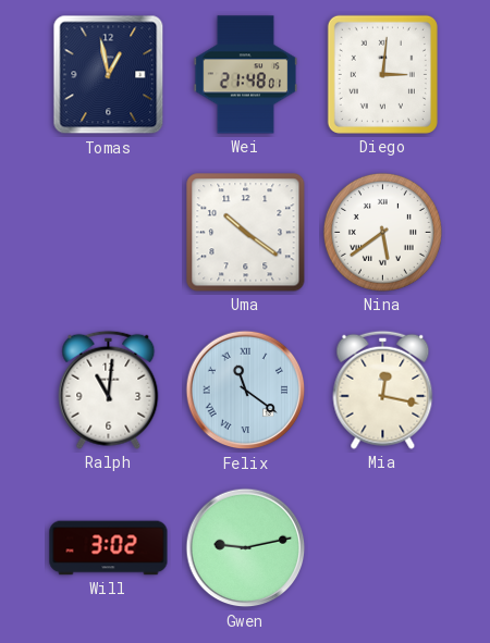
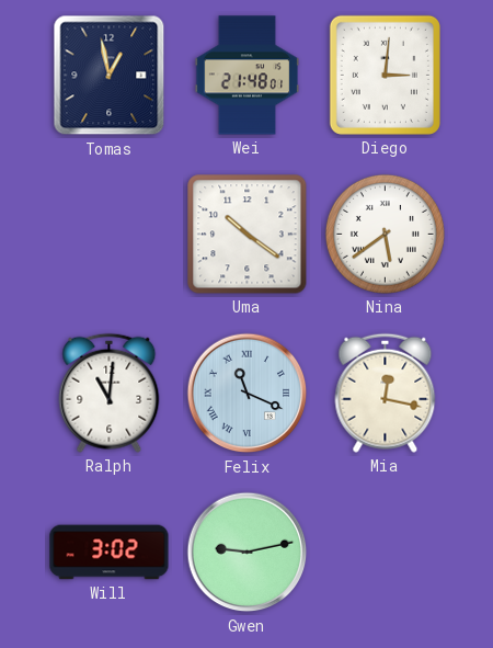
Felix: 11:21 -> 11:19
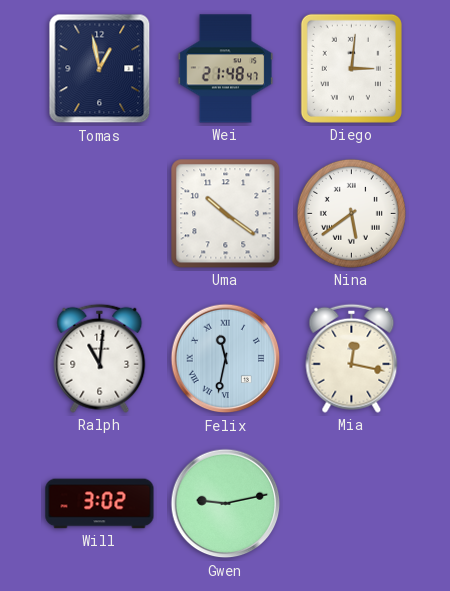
Wei: 21:48:01 -> 21:48:47
Felix: 11:19 -> 11:32
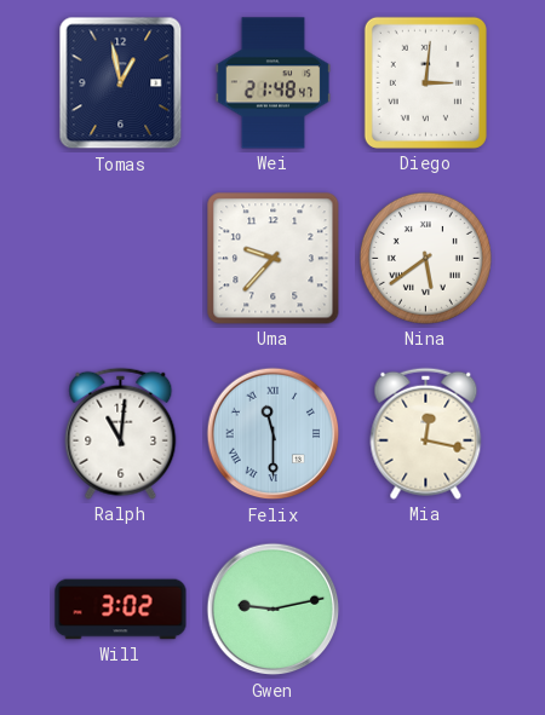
Uma: 10:21 -> 9:37
Felix: 11:32 -> 11:30
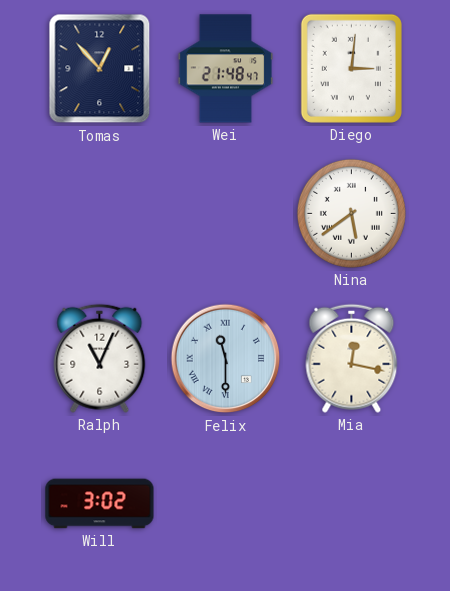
Tomas: 12:58 -> 12:53
Uma: 9:37 -> none
Ralph: 11:01 -> 11:04
Gwen: 9:13 -> none
